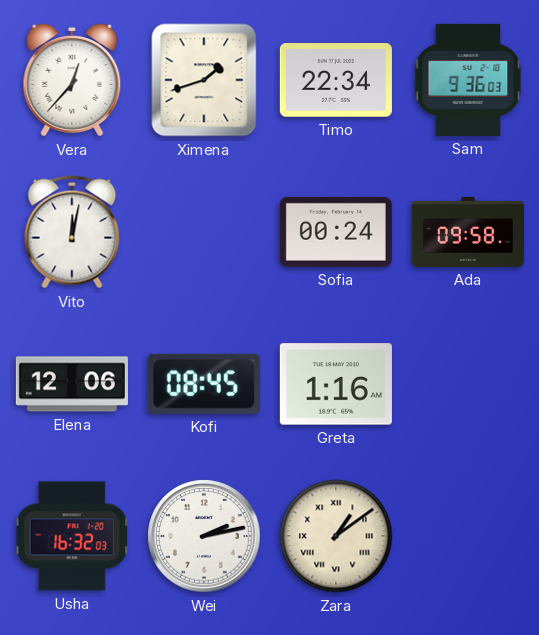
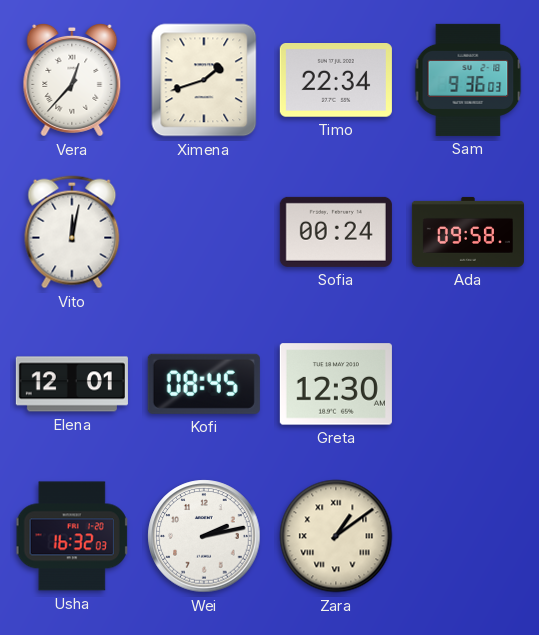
Elena: 12:06 -> 12:01
Greta: 1:16 -> 12:30
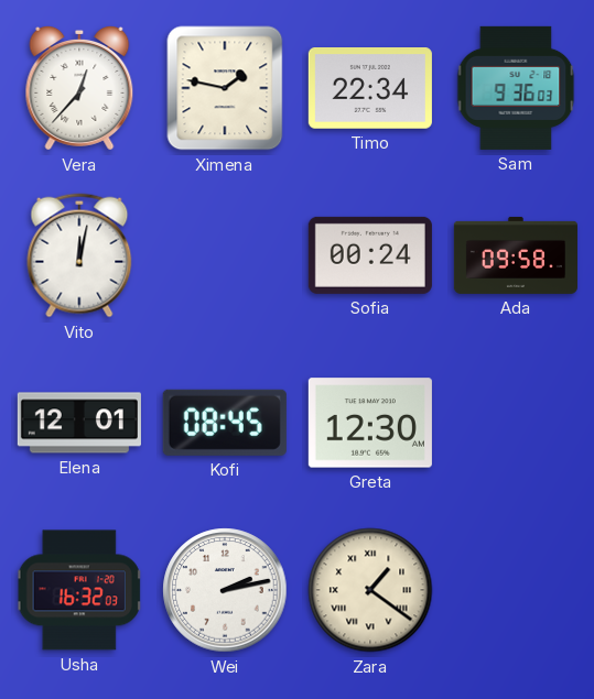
Ximena: 1:42 -> 1:47
Zara: 1:09 -> 1:21
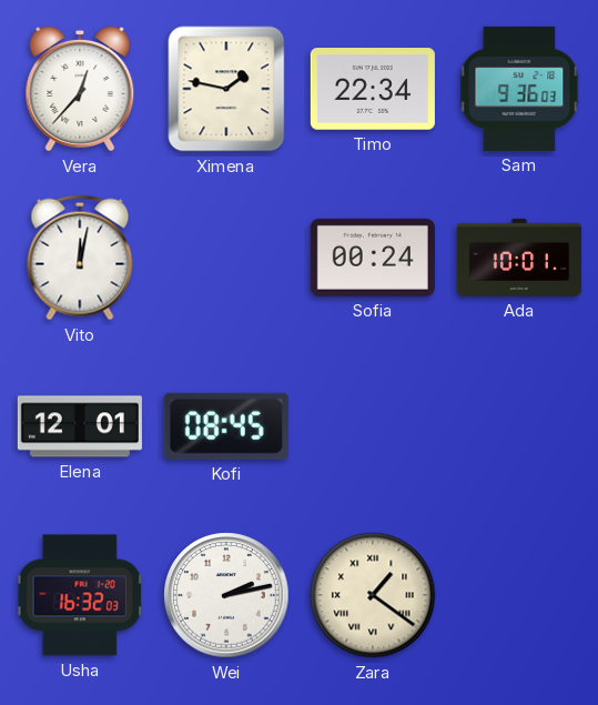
Ada: 09:58 -> 10:01
Greta: 12:30 -> none
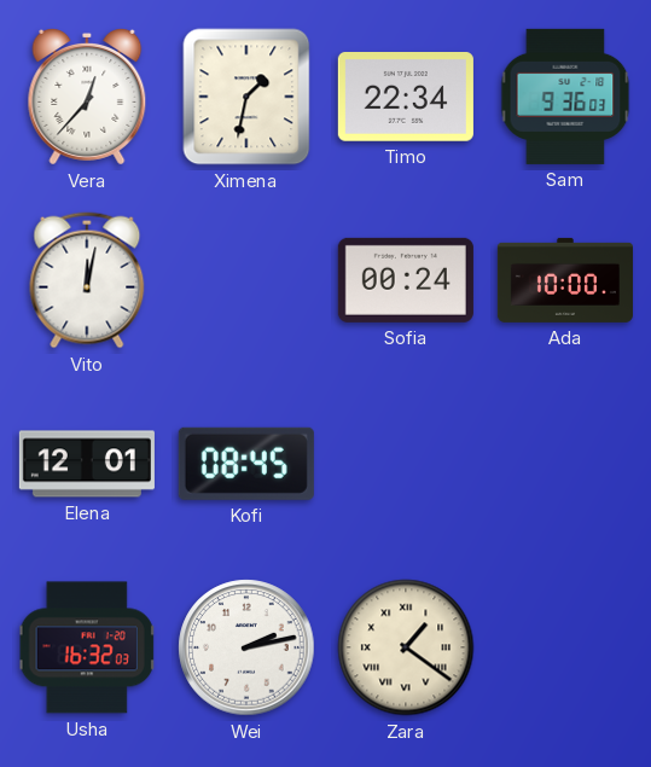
Ximena: 1:47 -> 1:32
Ada: 10:01 -> 10:00
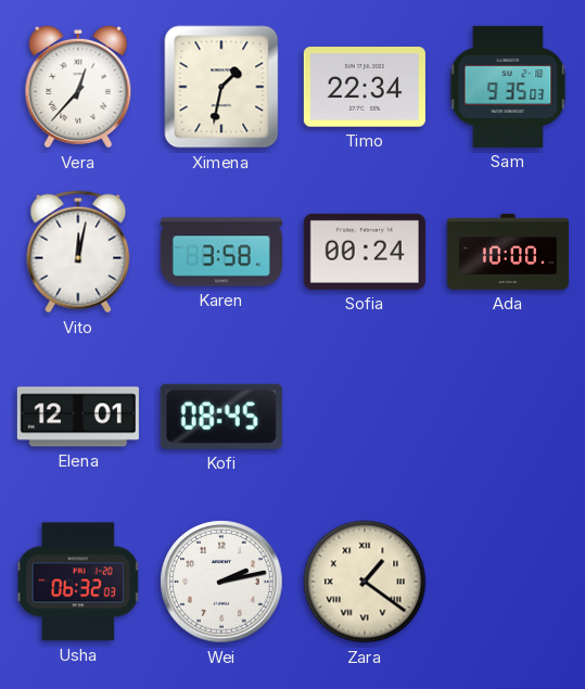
Sam: 9:36 -> 9:35
Karen: none -> 3:58
Usha: 16:32 -> 06:32
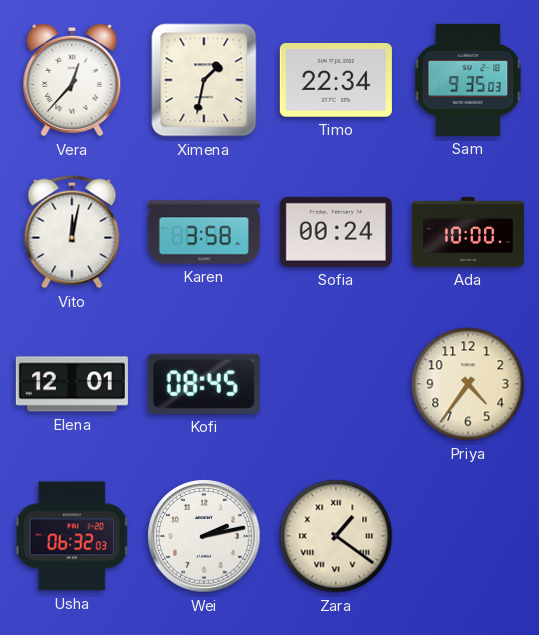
Priya: none -> 4:36
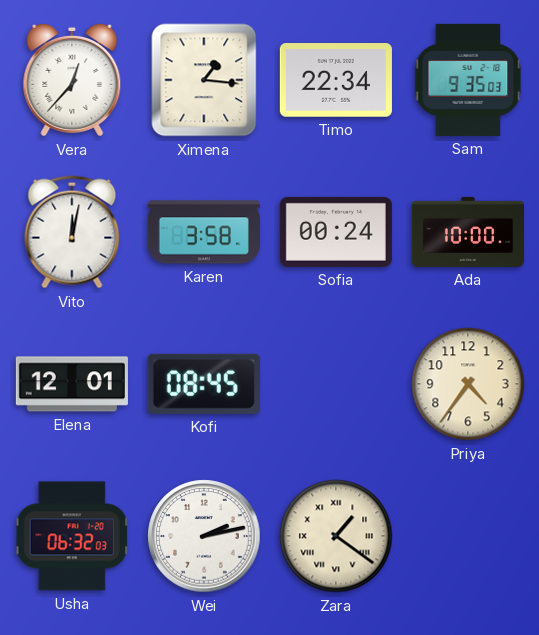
Ximena: 1:32 -> 1:16
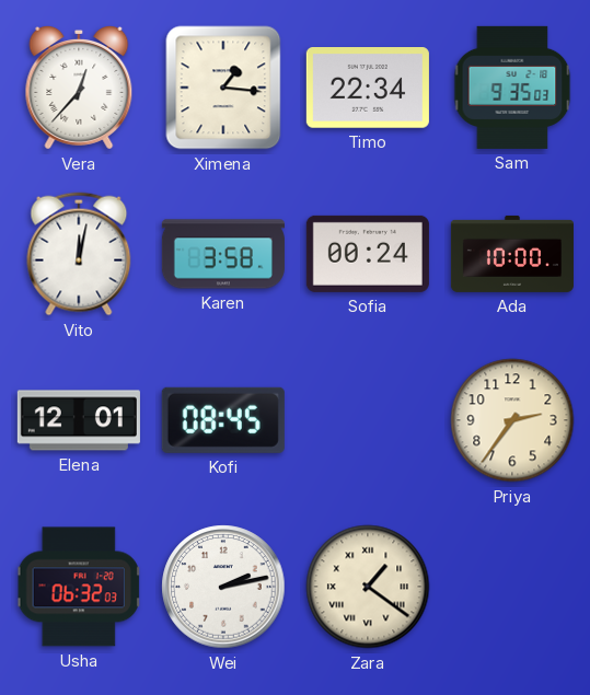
Priya: 4:36 -> 2:36
